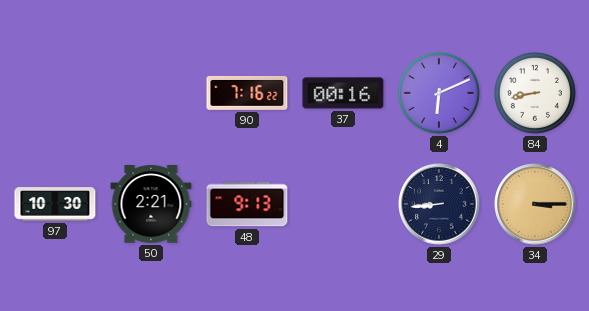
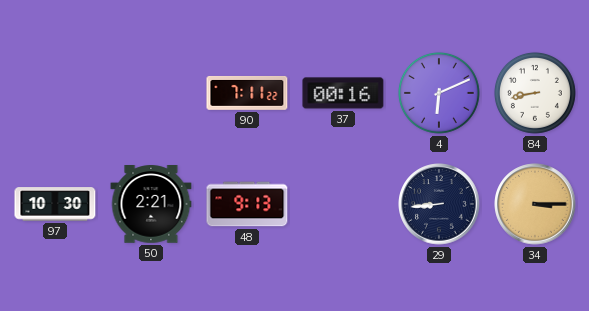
90: 7:16 -> 7:11
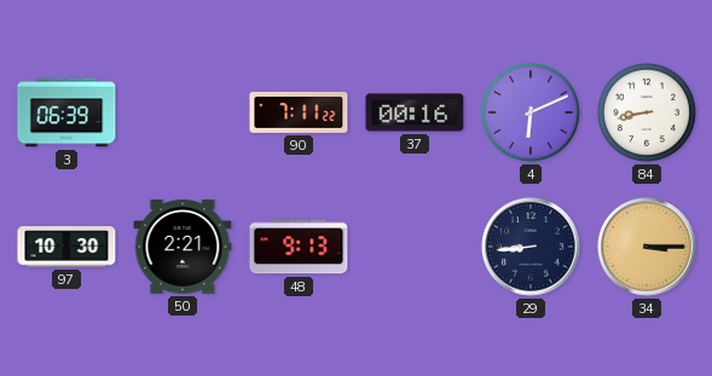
3: none -> 06:39
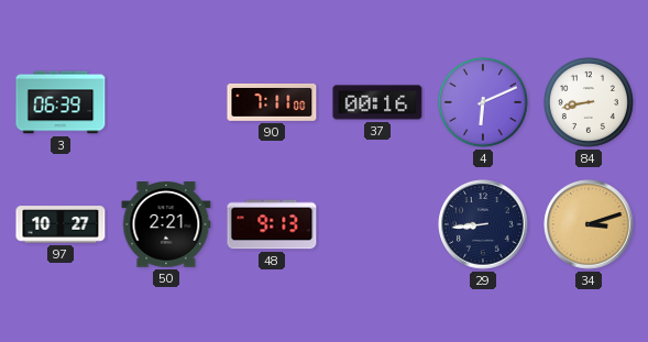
90: 7:11:22 -> 7:11:00
97: 10:30 -> 10:27
34: 3:15 -> 3:12
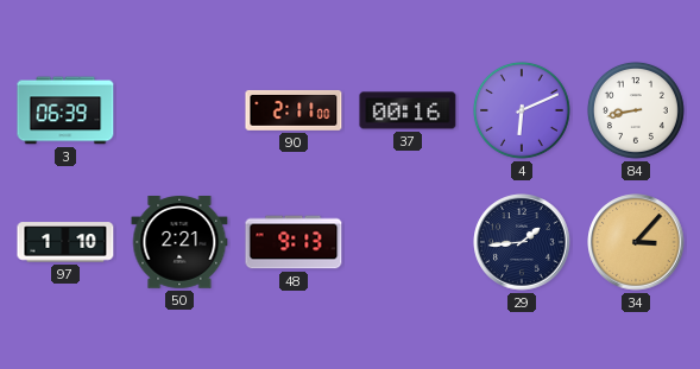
90: 7:11 -> 2:11
97: 10:27 -> 1:10
29: 8:44 -> 1:44
34: 3:12 -> 3:07
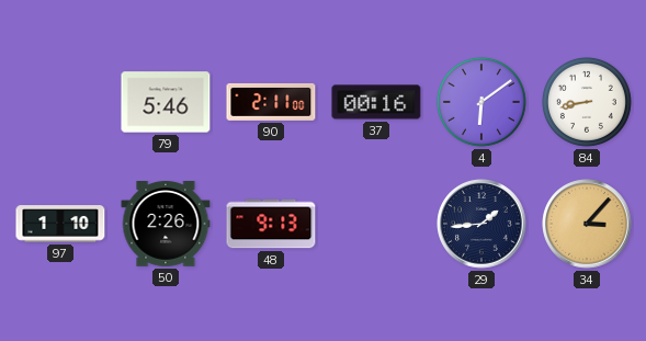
3: 06:39 -> none
79: none -> 5:46
4: 6:11 -> 6:09
50: 2:21 -> 2:26
